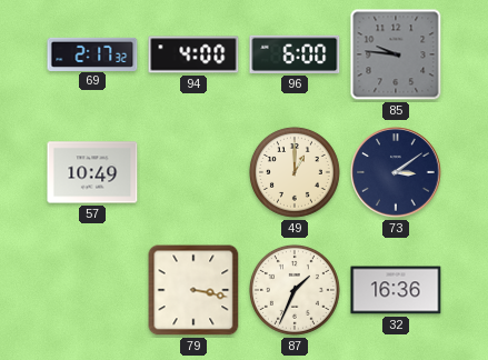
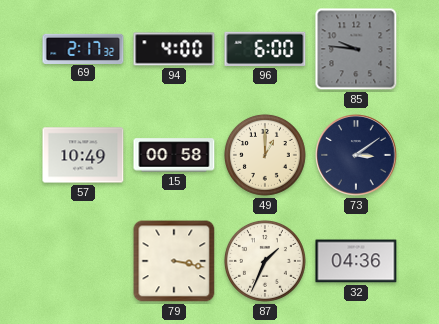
15: none -> 00:58
32: 16:36 -> 04:36
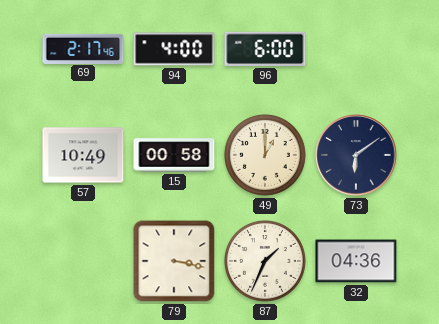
69: 2:17:32 -> 2:17:46
85: 9:46 -> none
73: 3:09 -> 6:09
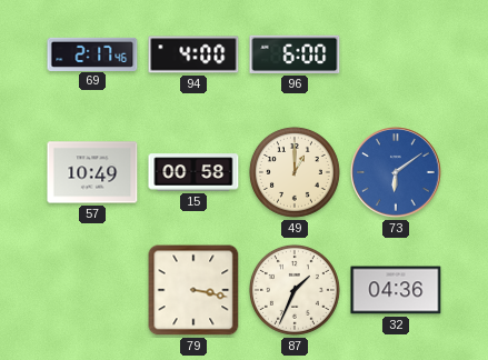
73 dial: navy -> blue
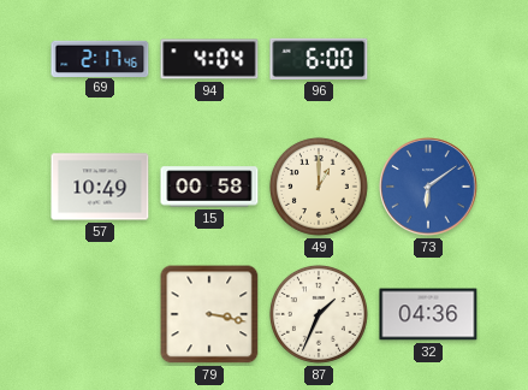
94: 4:00 -> 4:04
